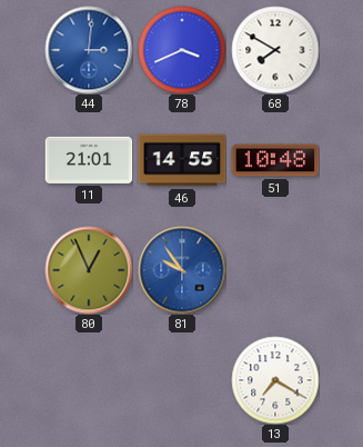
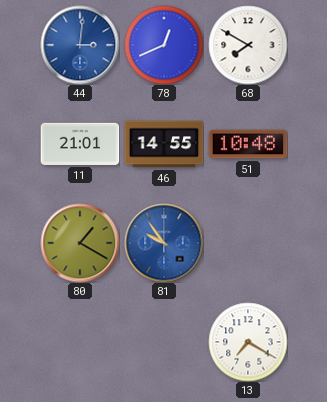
78: 3:41 -> 12:41
80: 12:56 -> 1:20
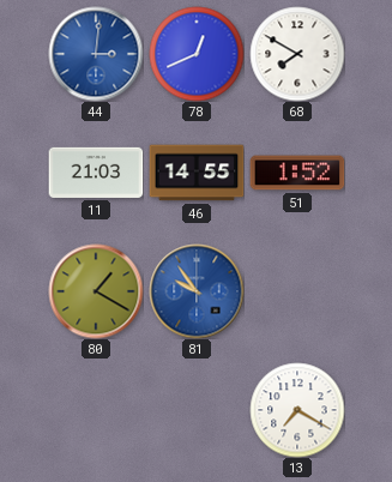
11: 21:01 -> 21:03
51: 10:48 -> 1:52
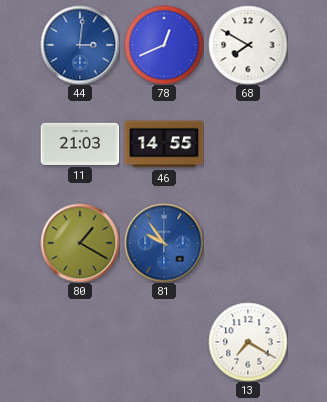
51: 1:52 -> none
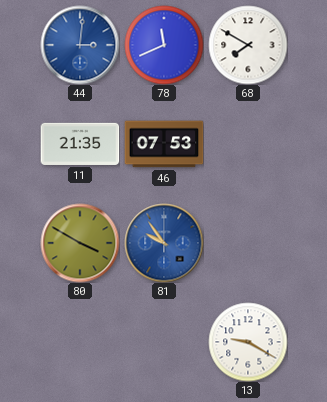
78: 12:41 -> 11:41
11: 21:03 -> 21:35
46: 14:55 -> 07:53
80: 1:20 -> 3:50
13: 7:20 -> 9:20
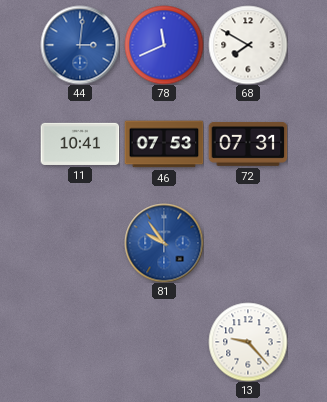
11: 21:35 -> 10:41
72: none -> 07:31
80: 3:50 -> none
13: 9:20 -> 9:23
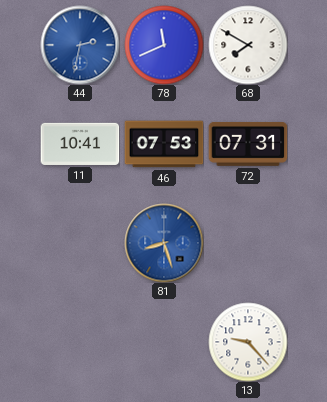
44: 3:01 -> 2:32
81: 9:54 -> 8:27
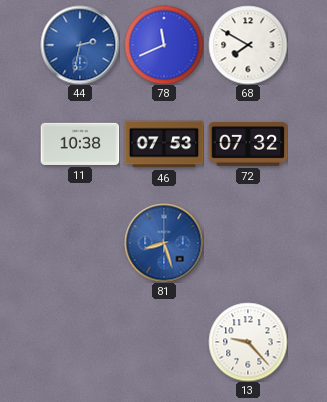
11: 10:41 -> 10:38
72: 07:31 -> 07:32
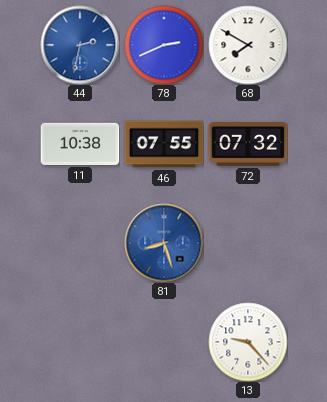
78: 11:41 -> 2:41
46: 07:53 -> 07:55
